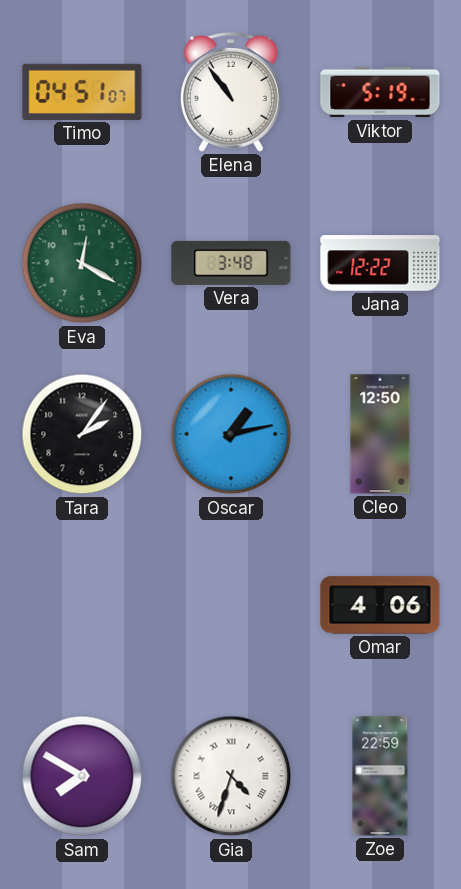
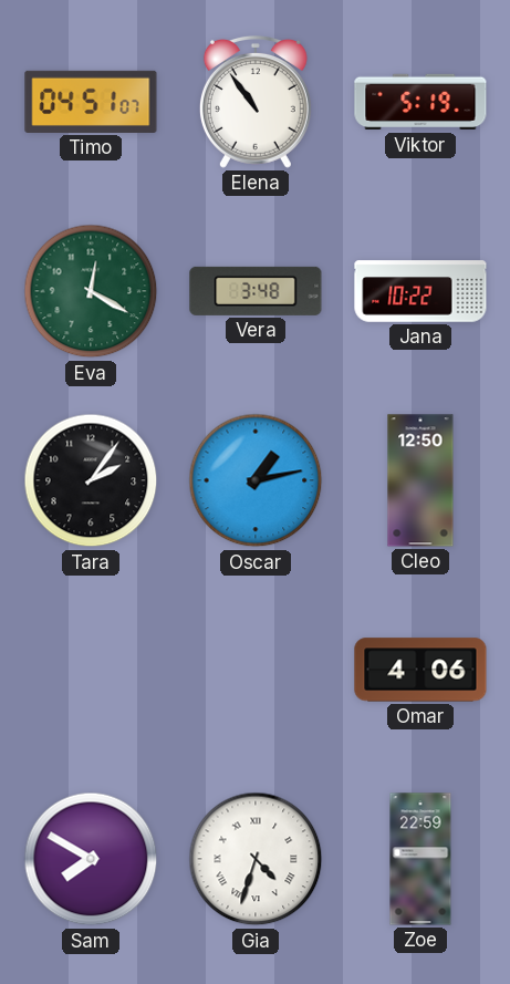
Jana: 12:22 -> 10:22
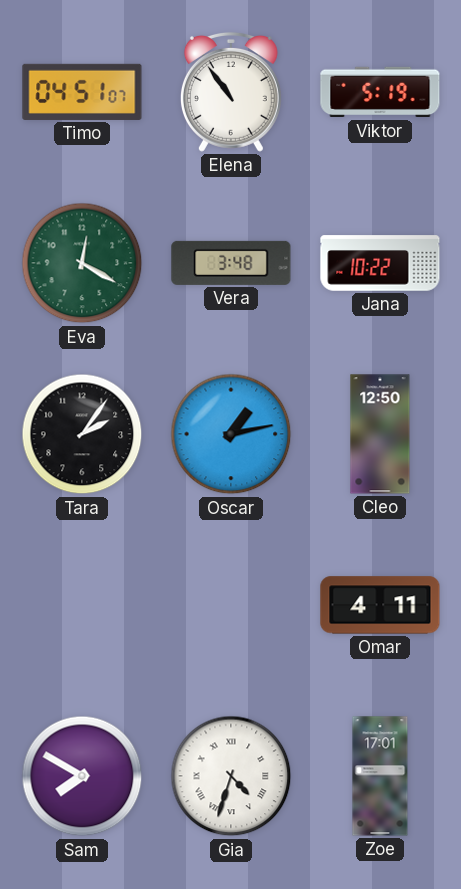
Omar: 4:06 -> 4:11
Zoe: 22:59 -> 17:01
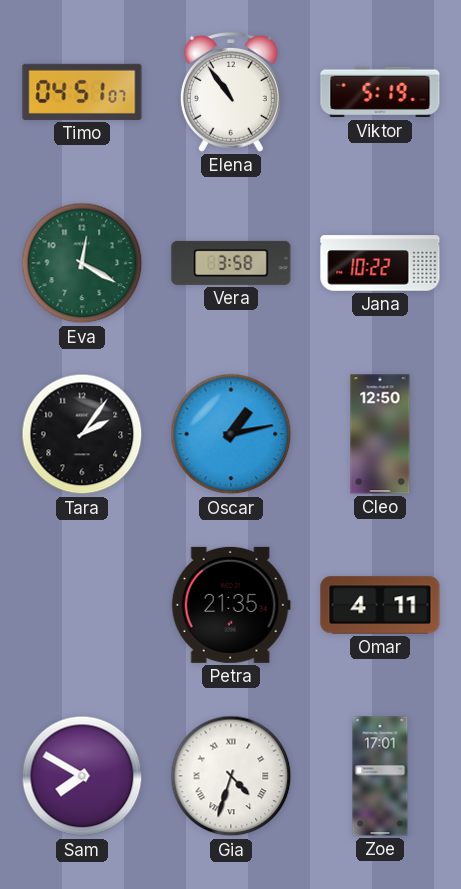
Vera: 3:48 -> 3:58
Petra: none -> 21:35
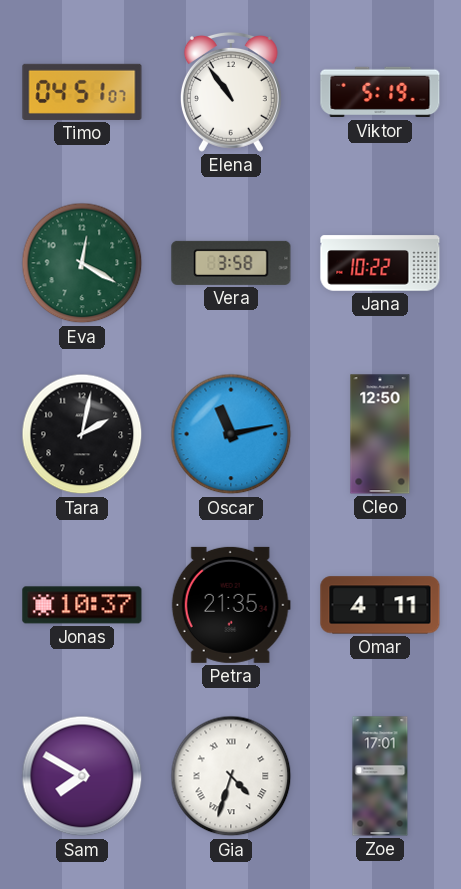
Tara: 2:06 -> 2:02
Oscar: 1:13 -> 11:13
Jonas: none -> 10:37
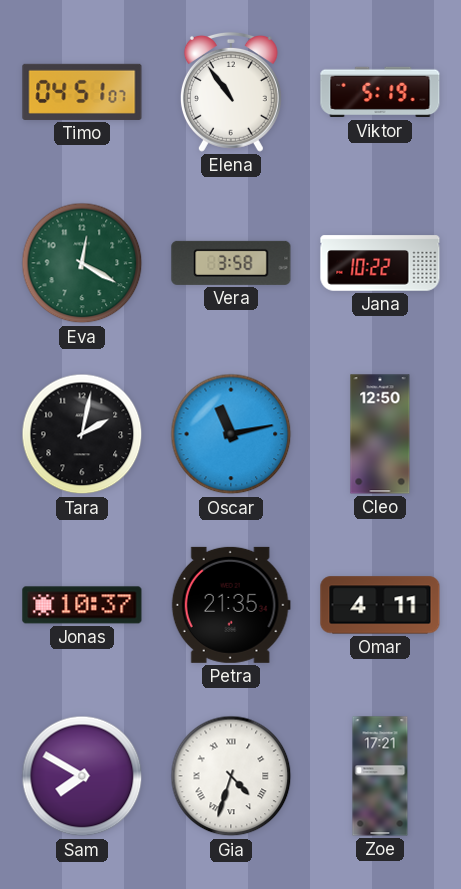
Zoe: 17:01 -> 17:21
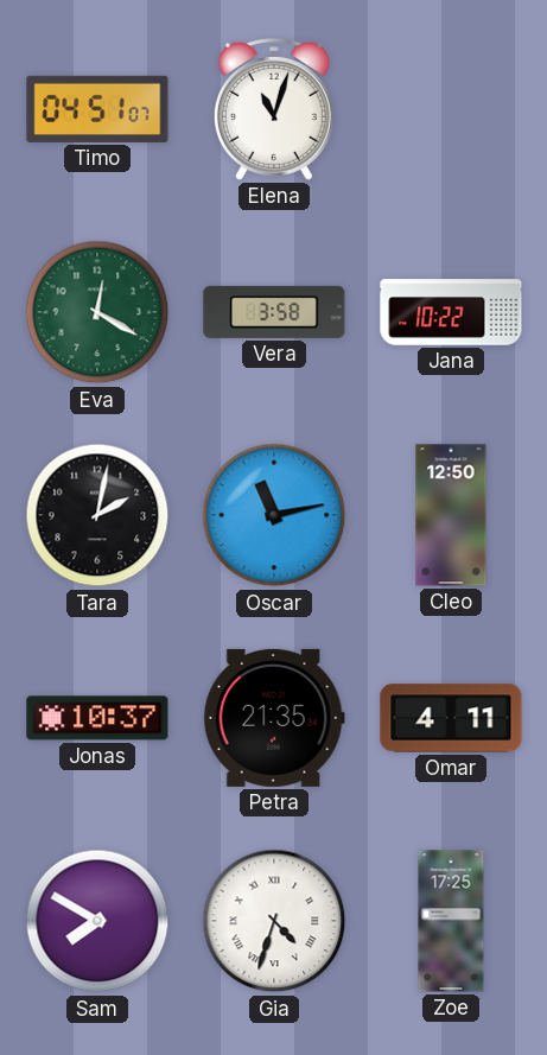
Elena: 10:54 -> 11:03
Viktor: 5:19 -> none
Zoe: 17:21 -> 17:25
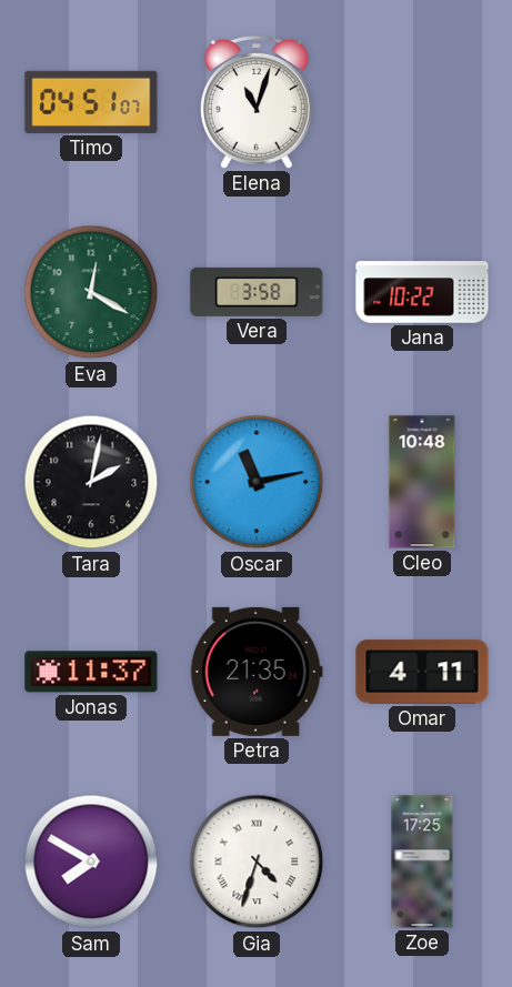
Cleo: 12:50 -> 10:48
Jonas: 10:37 -> 11:37
